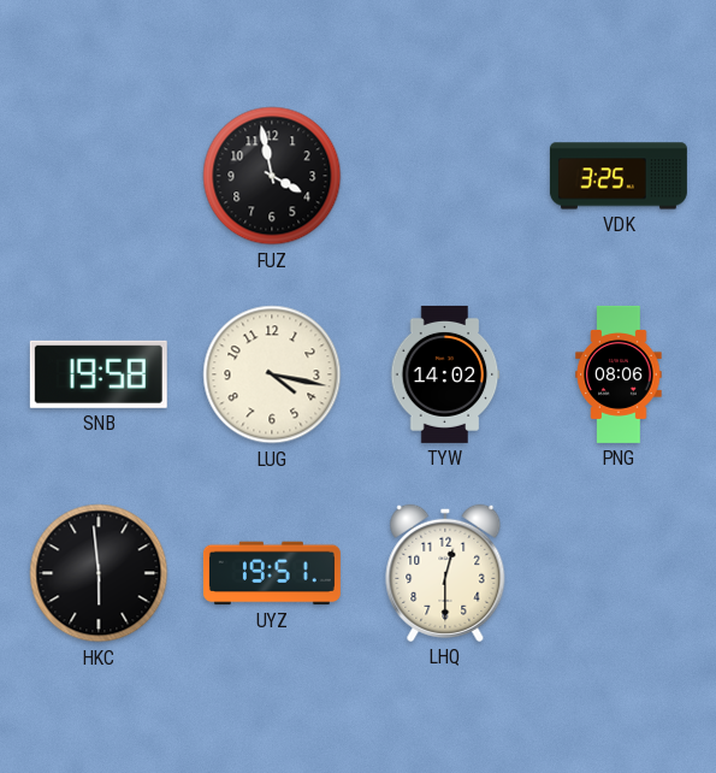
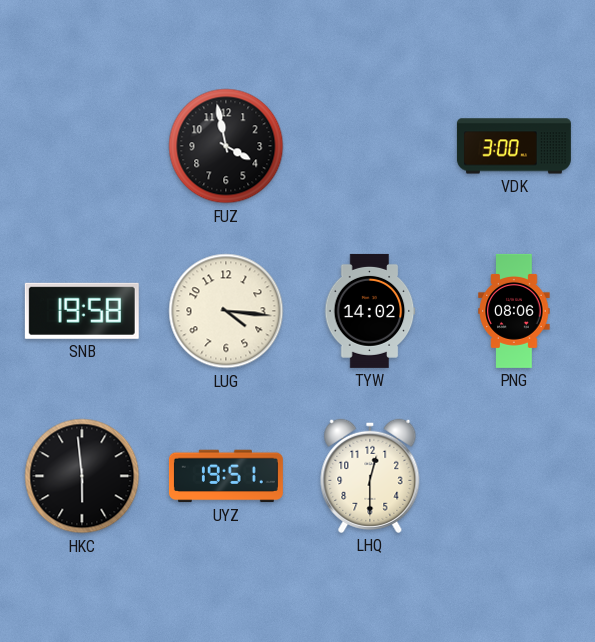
VDK: 3:25 -> 3:00
LUG: 4:17 -> 4:16
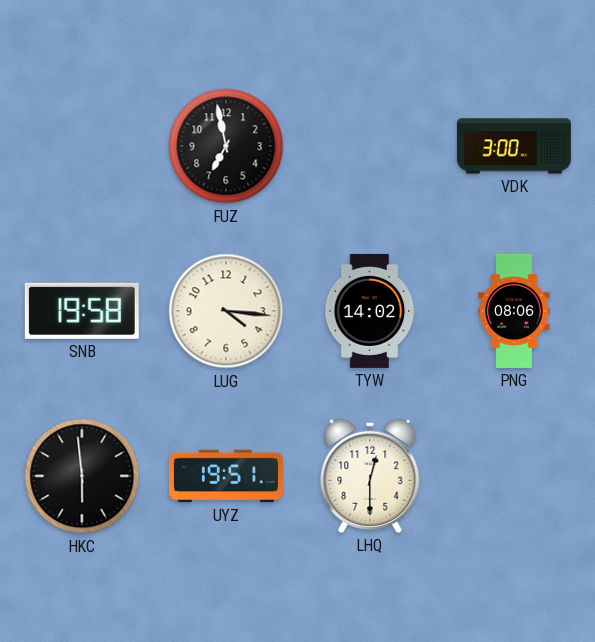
FUZ: 3:58 -> 6:58
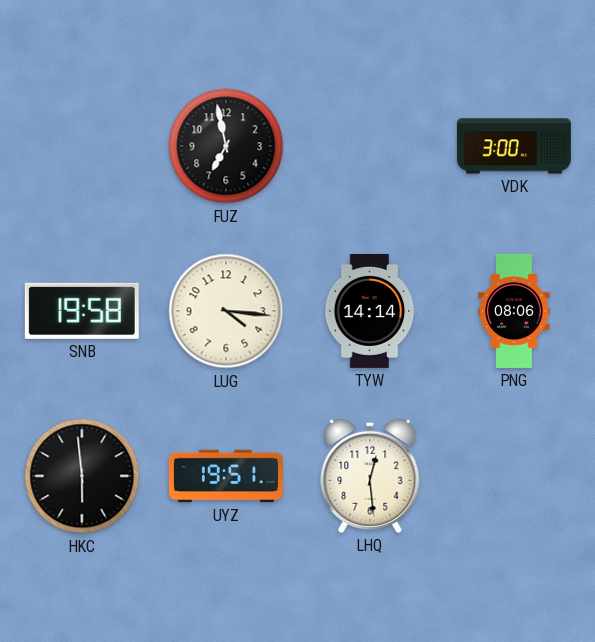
TYW: 14:02 -> 14:14
LHQ: 12:30 -> 12:29
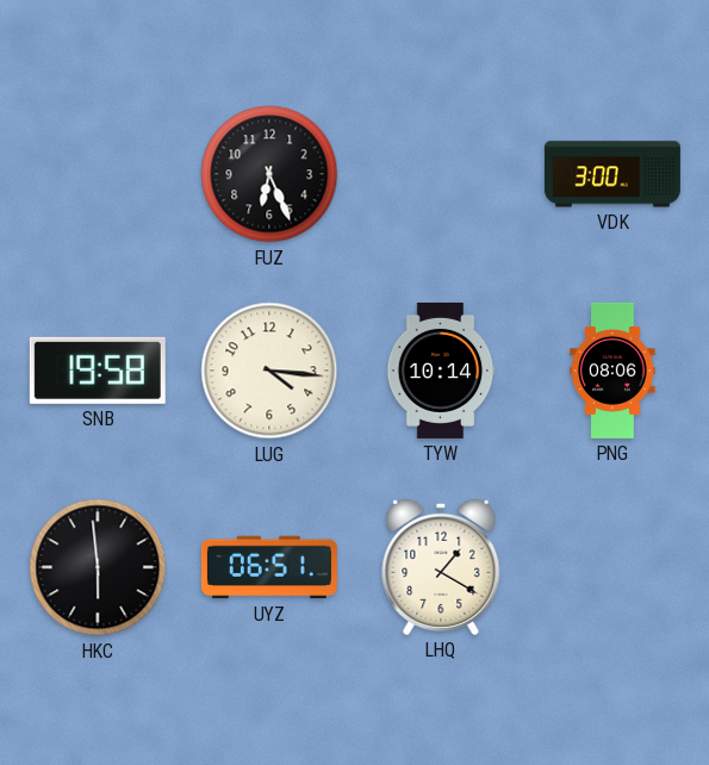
FUZ: 6:58 -> 6:26
TYW: 14:14 -> 10:14
UYZ: 19:51 -> 06:51
LHQ: 12:29 -> 1:20
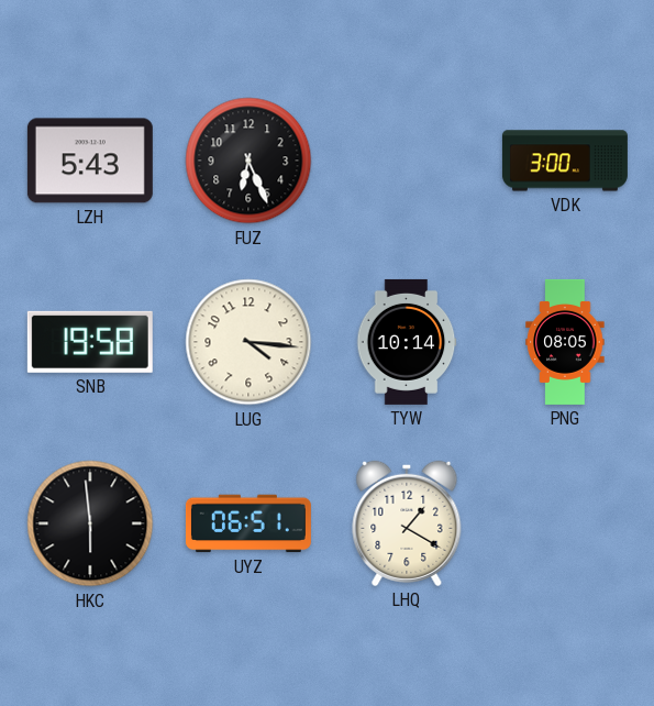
LZH: none -> 5:43
PNG: 08:06 -> 08:05
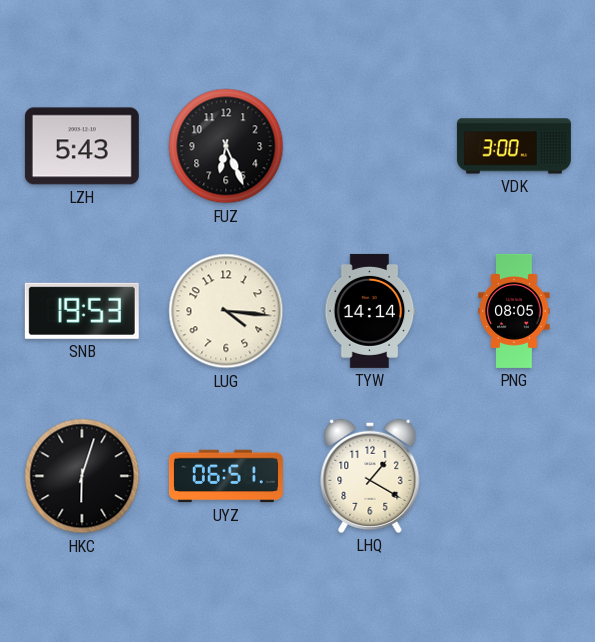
SNB: 19:58 -> 19:53
TYW: 10:14 -> 14:14
HKC: 5:59 -> 6:03
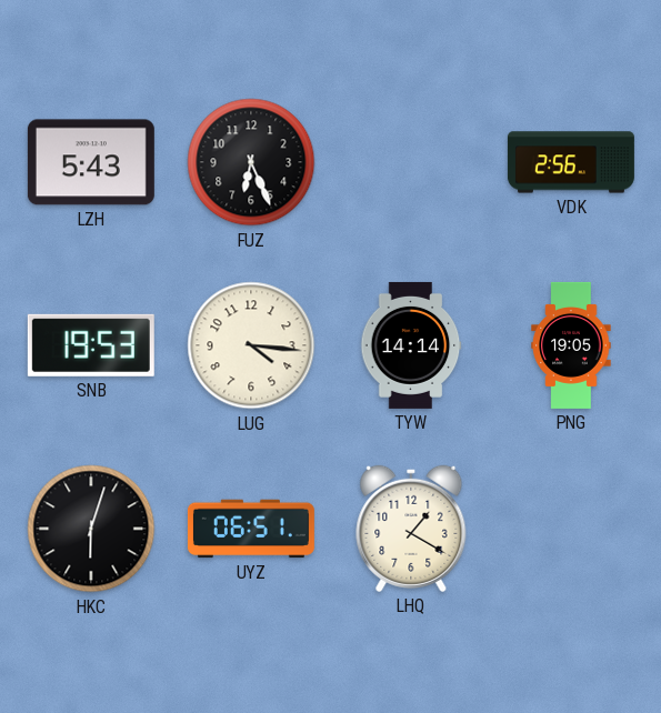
VDK: 3:00 -> 2:56
PNG: 08:05 -> 19:05
